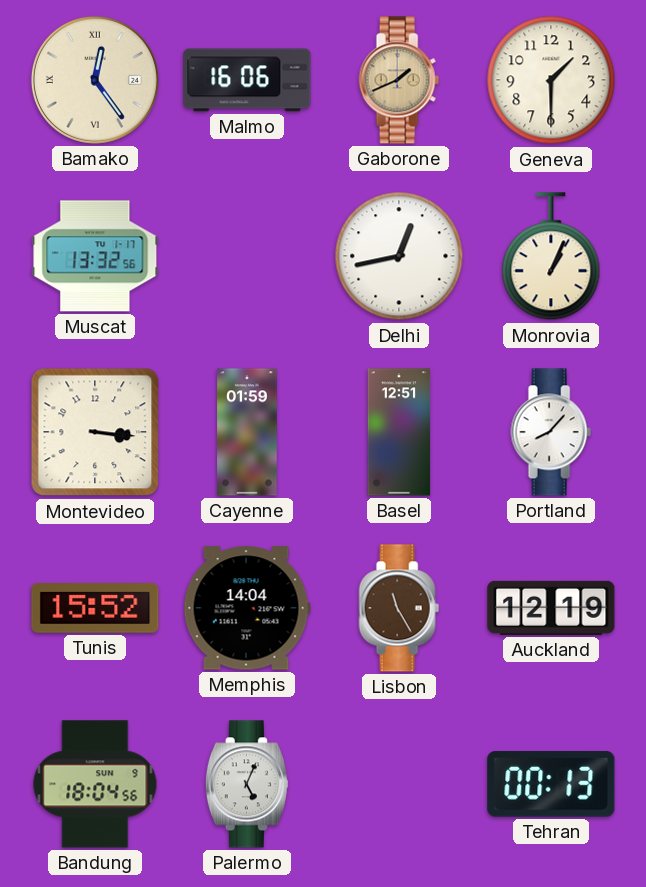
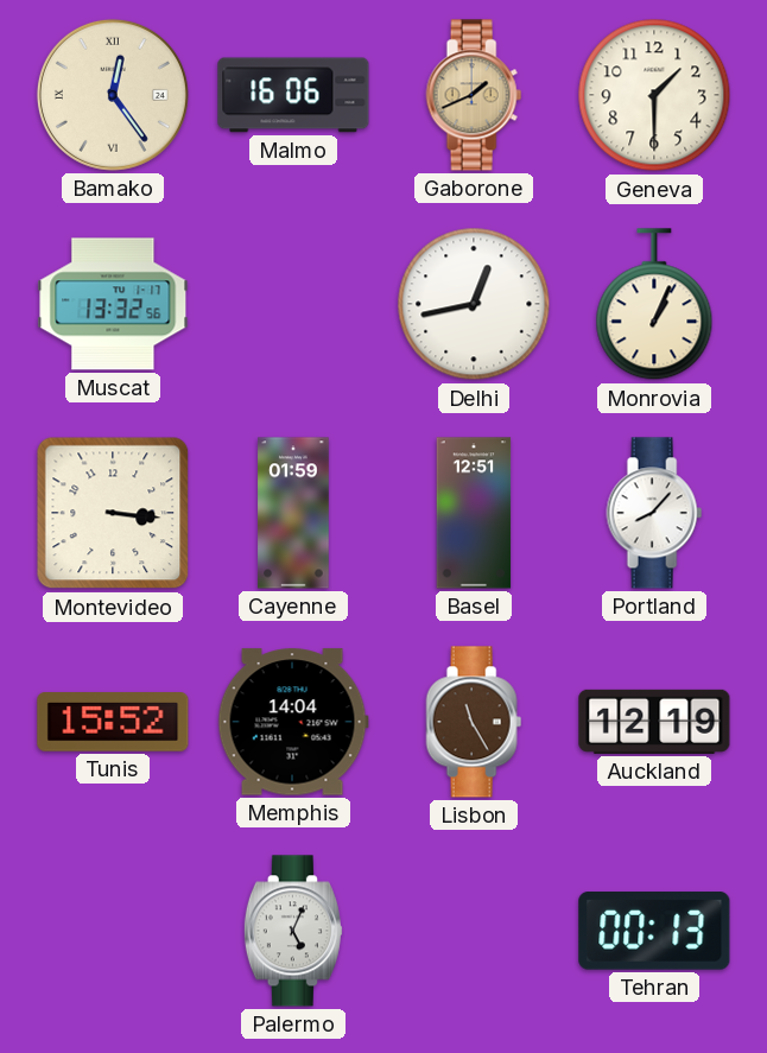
Bandung: 18:04 -> none
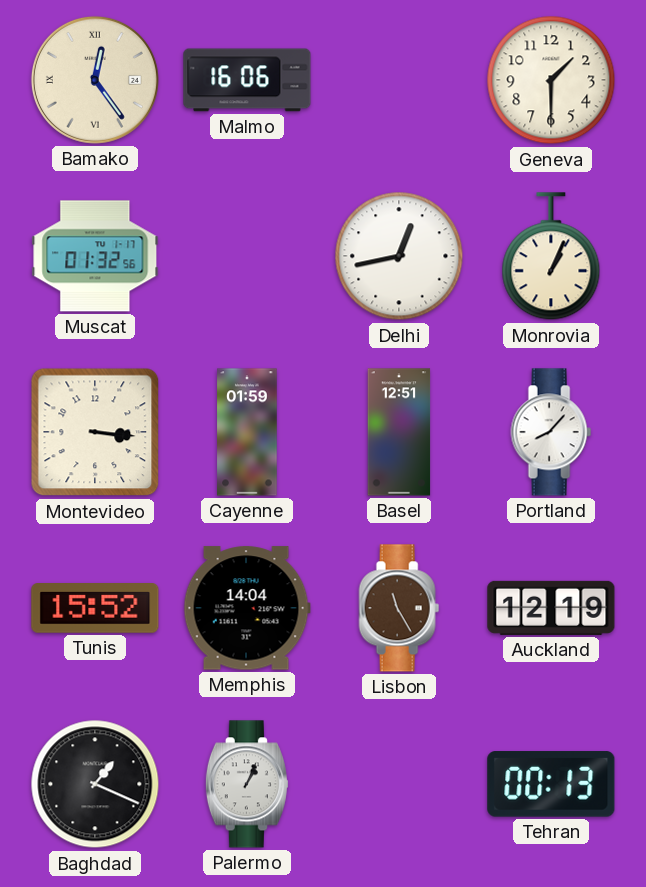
Gaborone: 1:41 -> none
Muscat: 13:32 -> 01:32
Baghdad: none -> 1:19
Palermo: 5:04 -> 1:04
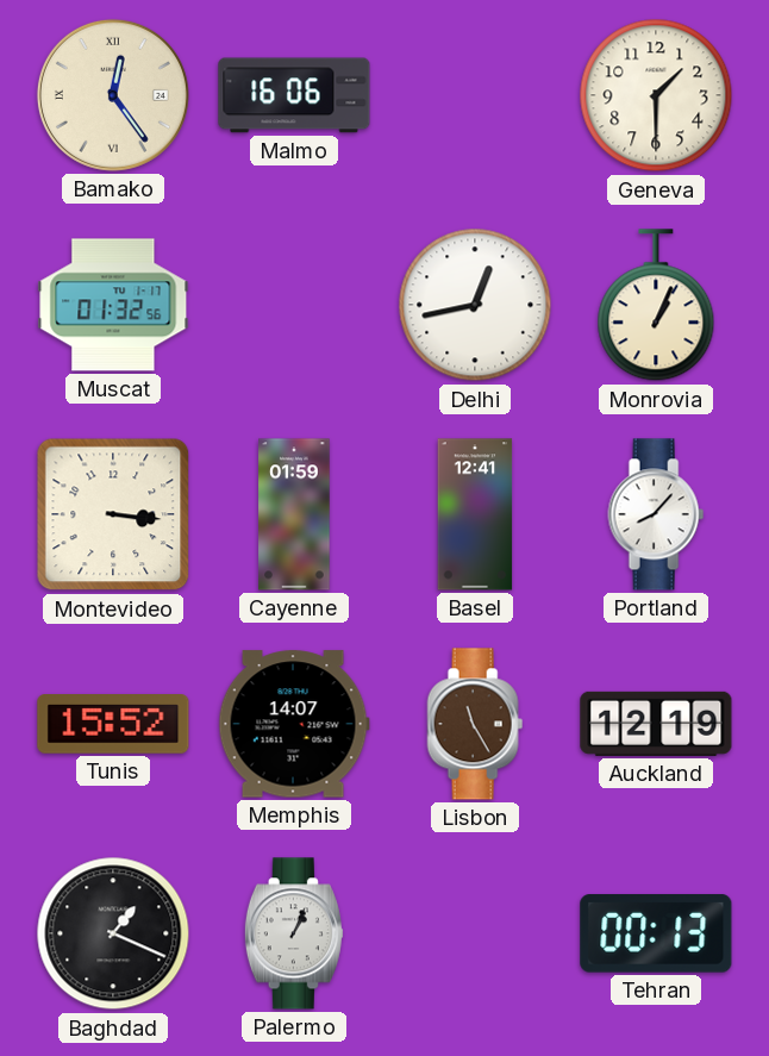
Basel: 12:51 -> 12:41
Memphis: 14:04 -> 14:07
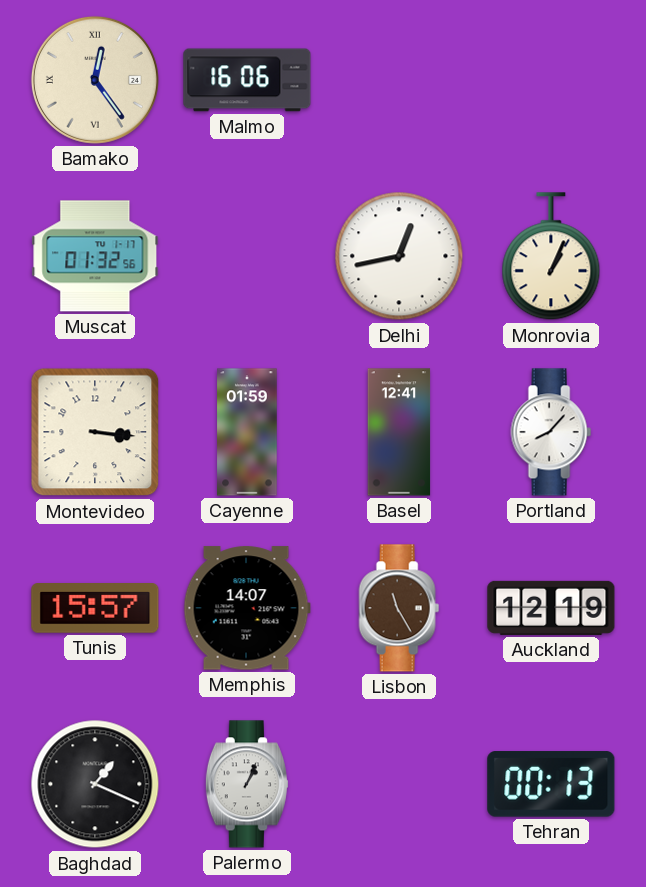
Geneva: 1:30 -> none
Tunis: 15:52 -> 15:57
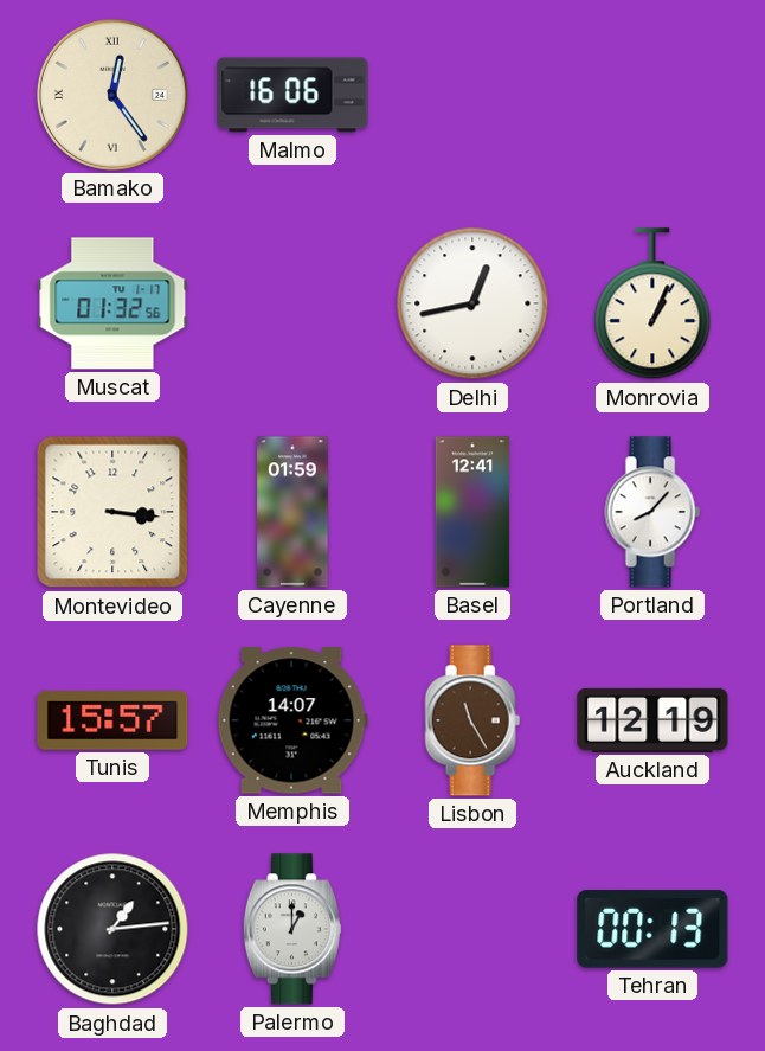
Baghdad: 1:19 -> 1:14
Palermo: 1:04 -> 1:00
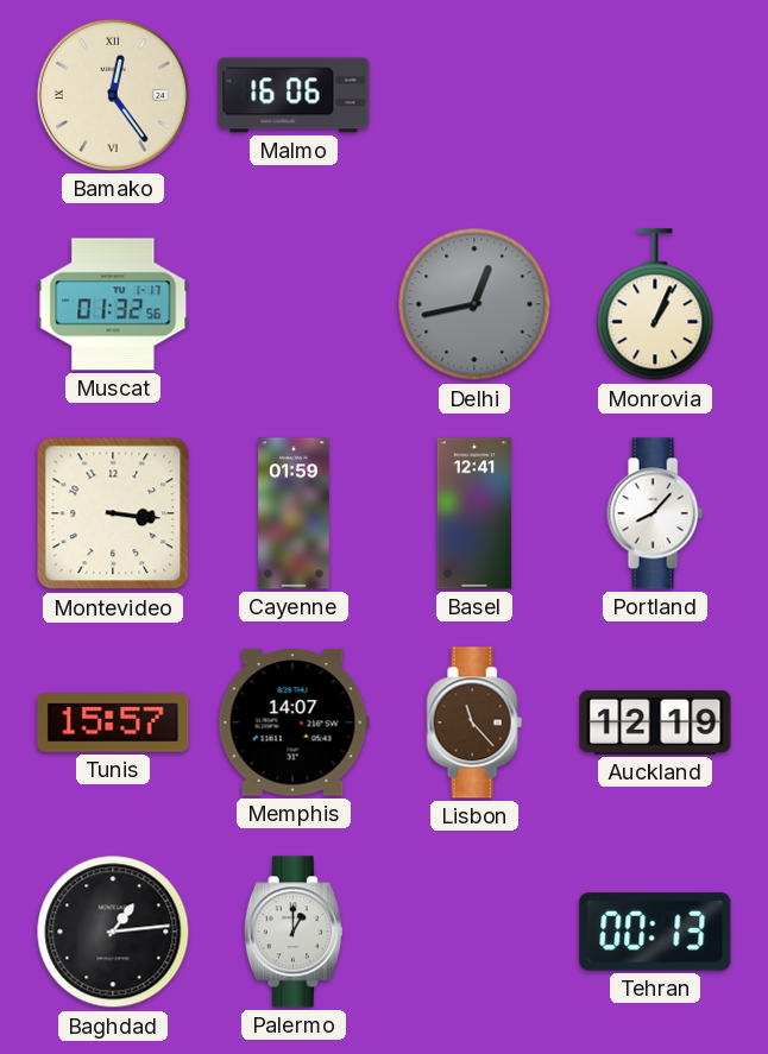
Delhi dial: white -> grey
Lisbon: 11:25 -> 11:23
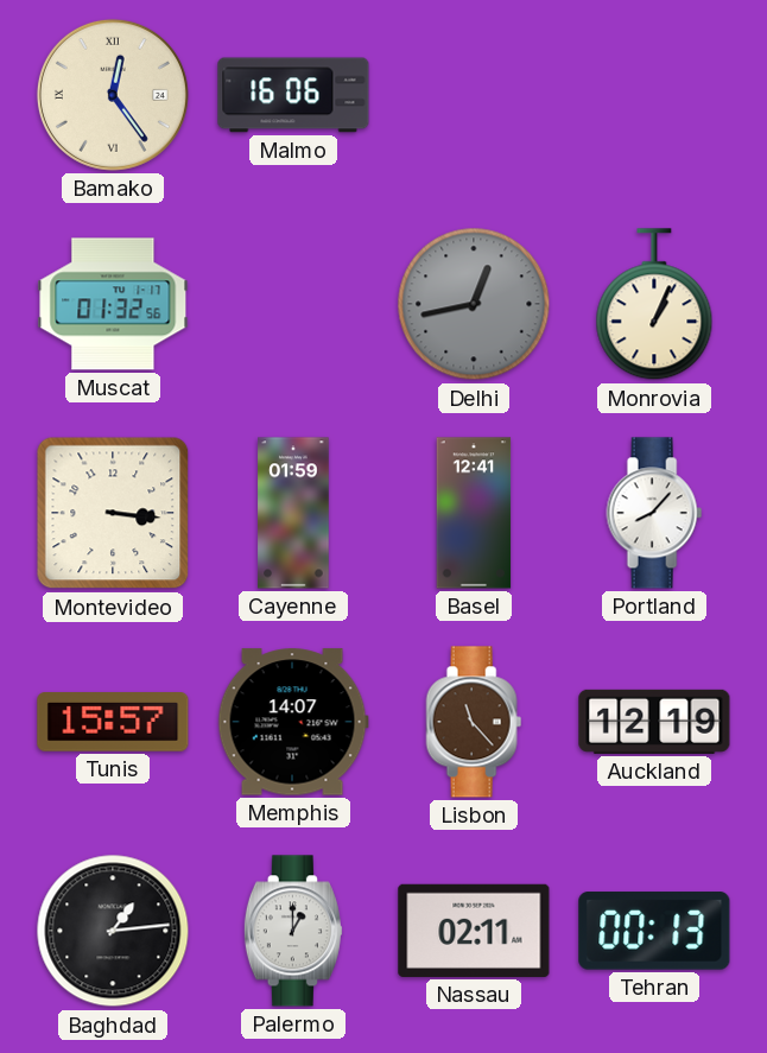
Nassau: none -> 02:11
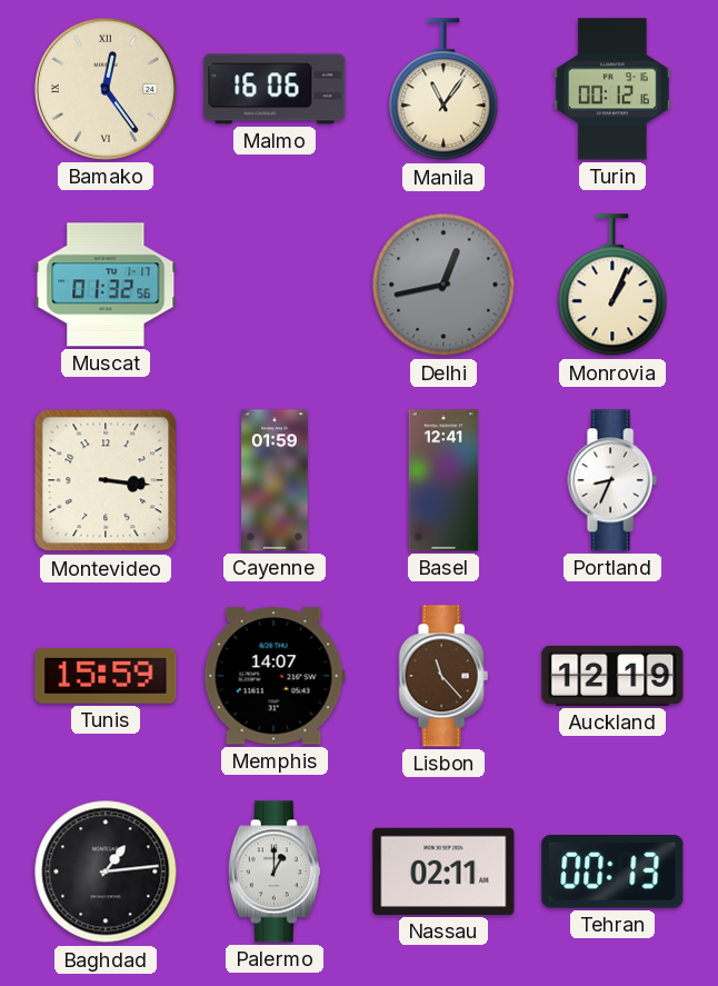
Manila: none -> 11:06
Turin: none -> 00:12
Portland: 8:07 -> 8:34
Tunis: 15:57 -> 15:59
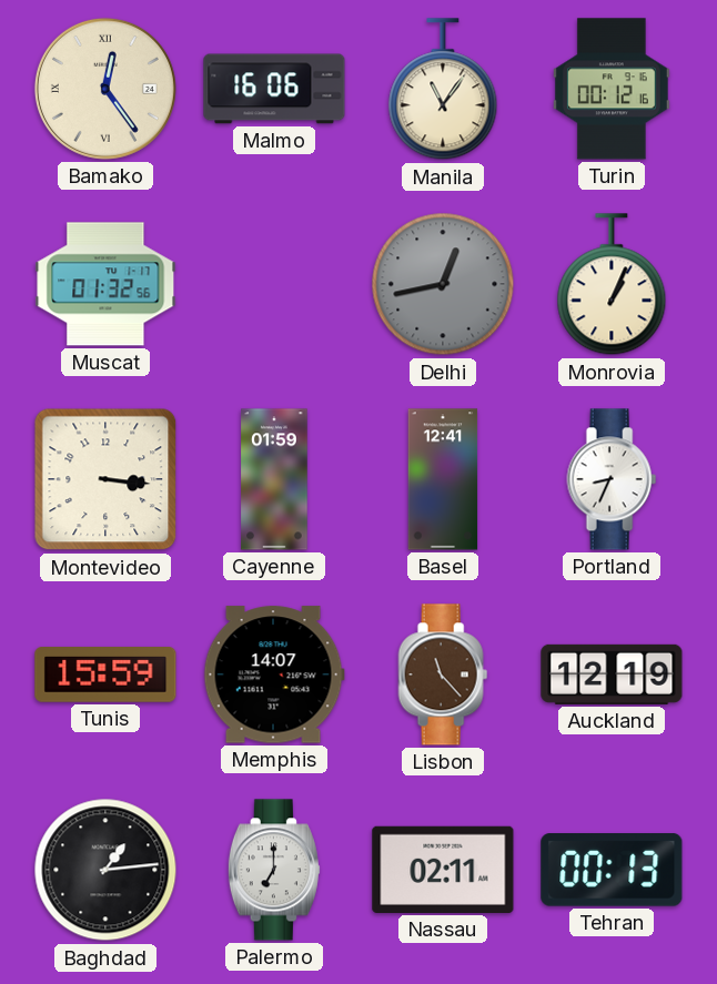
Palermo: 1:00 -> 7:00
